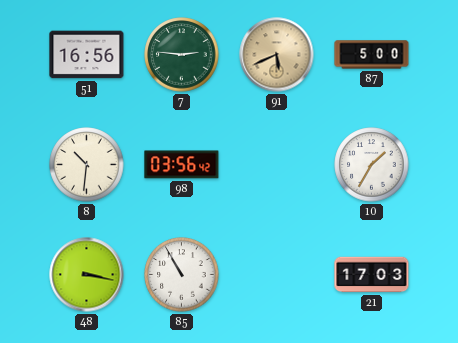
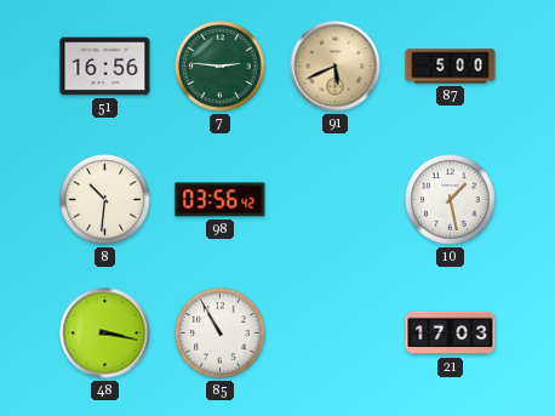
10: 1:35 -> 1:28
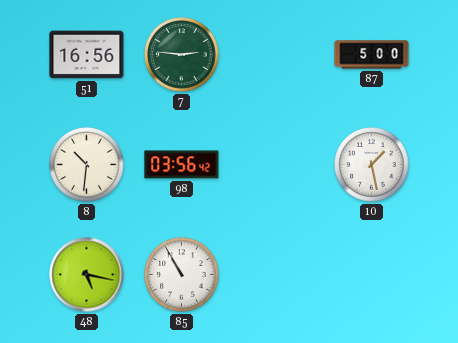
91: 5:41 -> none
48: 3:17 -> 5:17
21: 17:03 -> none
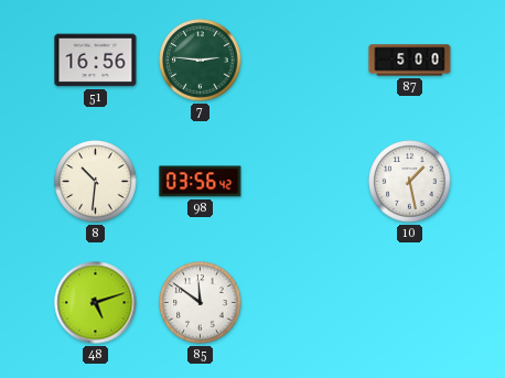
48: 5:17 -> 5:12
85: 10:55 -> 11:51
